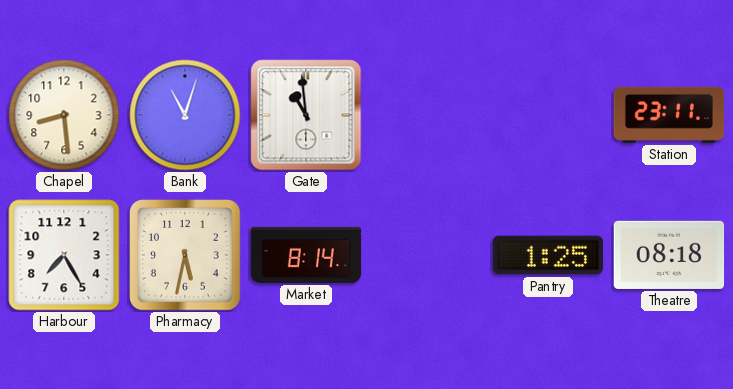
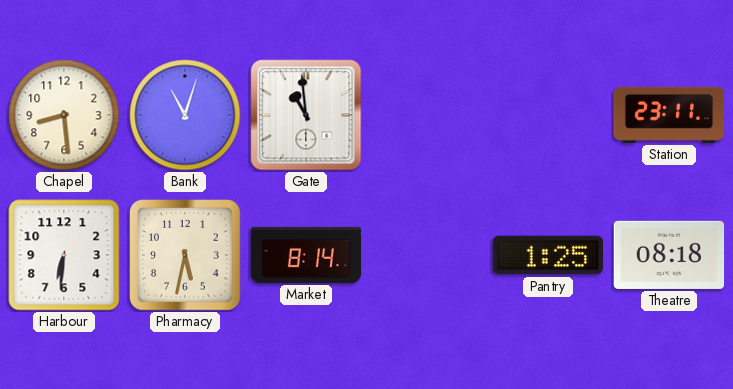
Harbour: 7:25 -> 6:31
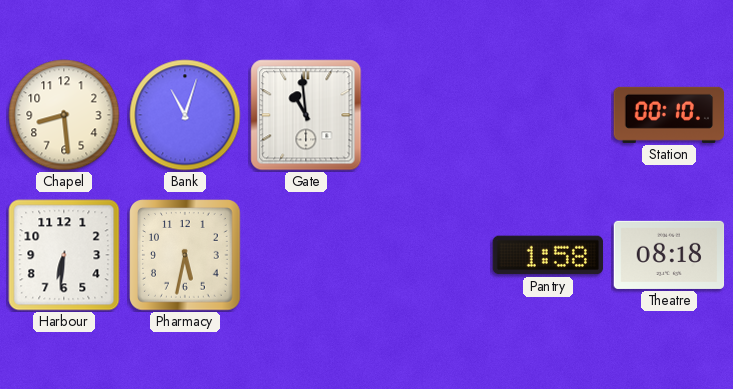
Station: 23:11 -> 00:10
Market: 8:14 -> none
Pantry: 1:25 -> 1:58
